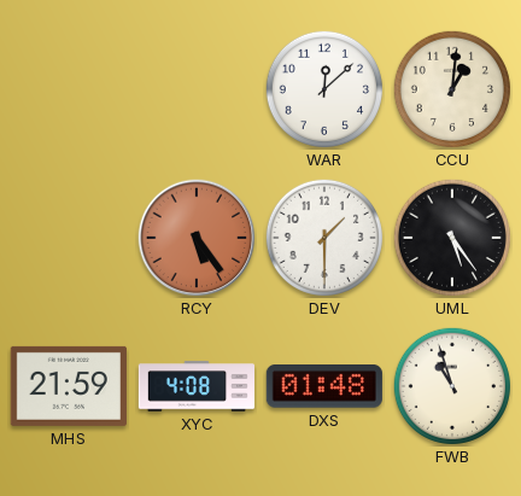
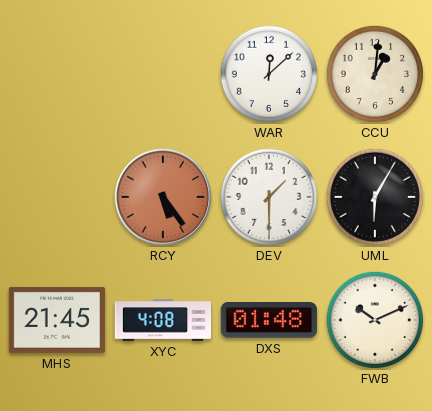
UML: 5:24 -> 6:05
MHS: 21:59 -> 21:45
FWB: 10:57 -> 10:11
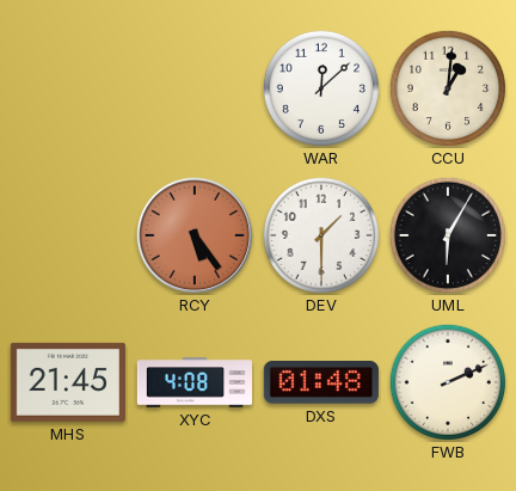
FWB: 10:11 -> 2:11
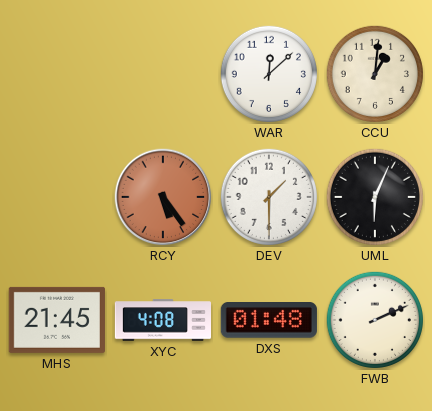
UML: 6:05 -> 6:04
